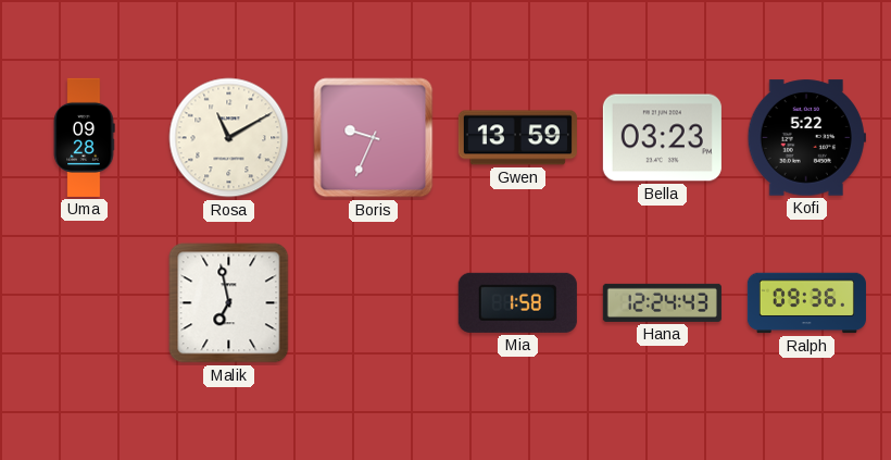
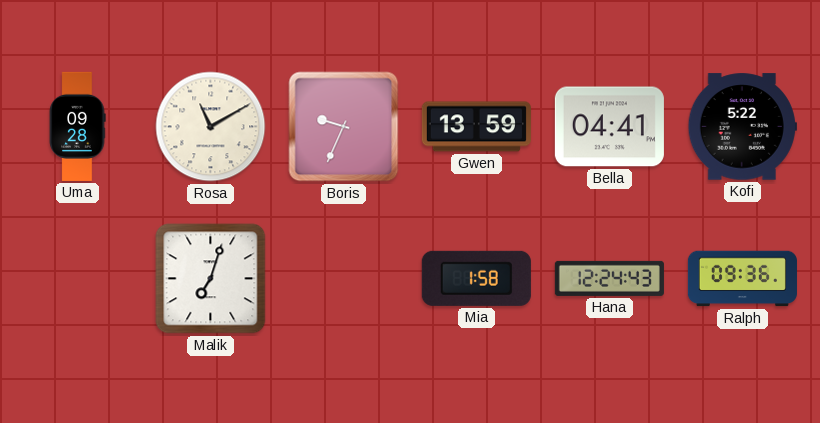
Bella: 03:23 -> 04:41
Malik: 6:58 -> 7:03
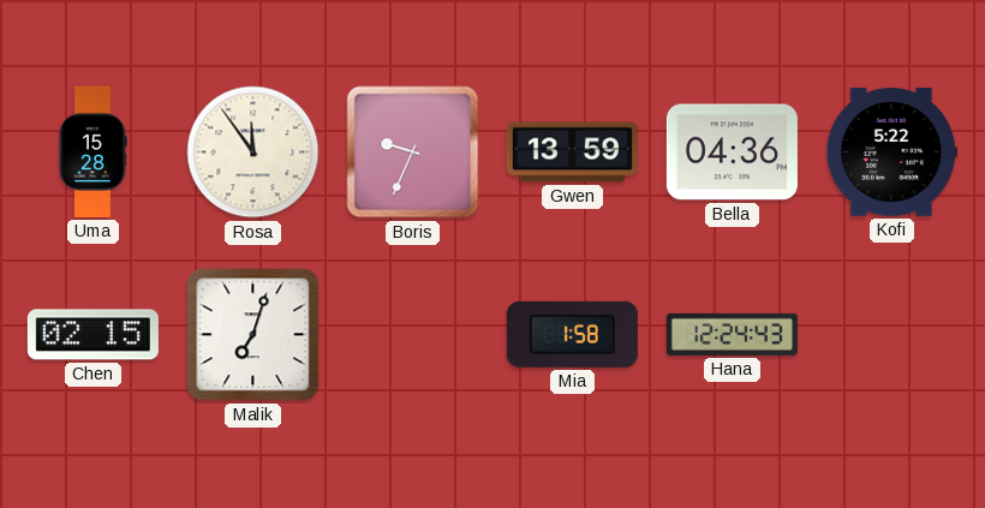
Uma: 09:28 -> 15:28
Rosa: 11:10 -> 11:54
Bella: 04:41 -> 04:36
Chen: none -> 02:15
Ralph: 09:36 -> none
